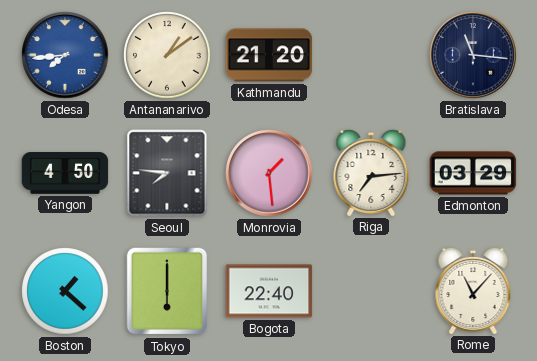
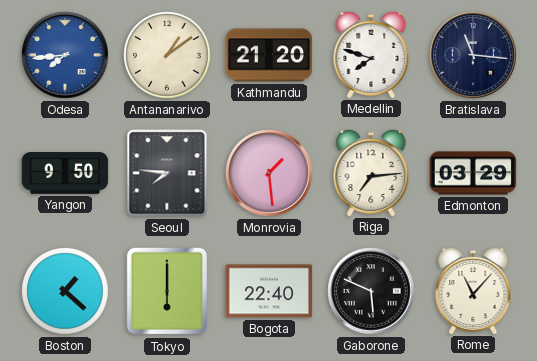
Medellin: none -> 7:48
Yangon: 4:50 -> 9:50
Gaborone: none -> 5:49
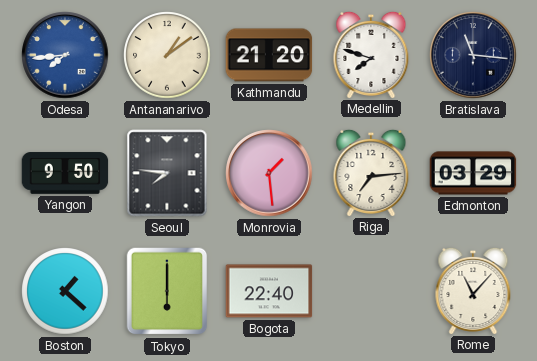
Gaborone: 5:49 -> none
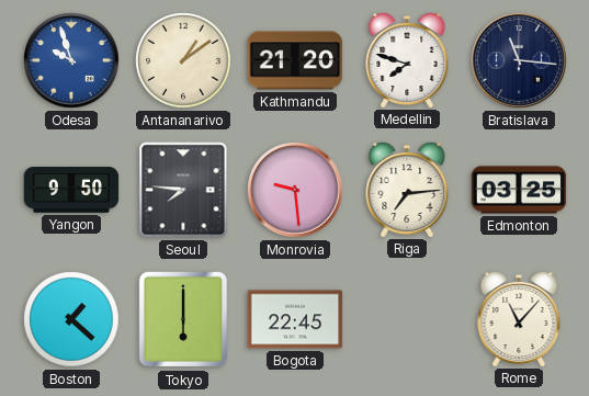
Odesa: 7:44 -> 9:57
Monrovia: 1:29 -> 9:29
Edmonton: 03:29 -> 03:25
Bogota: 22:40 -> 22:45
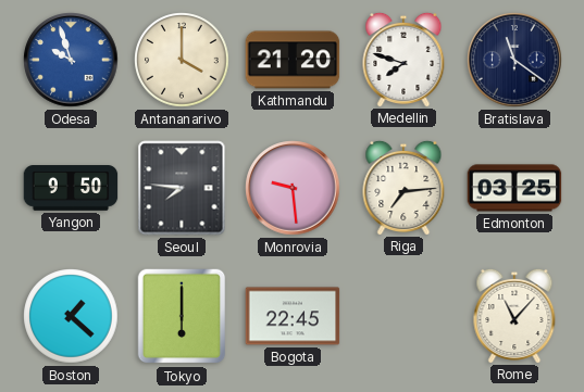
Antananarivo: 1:09 -> 4:00
Bratislava: 11:16 -> 11:21
